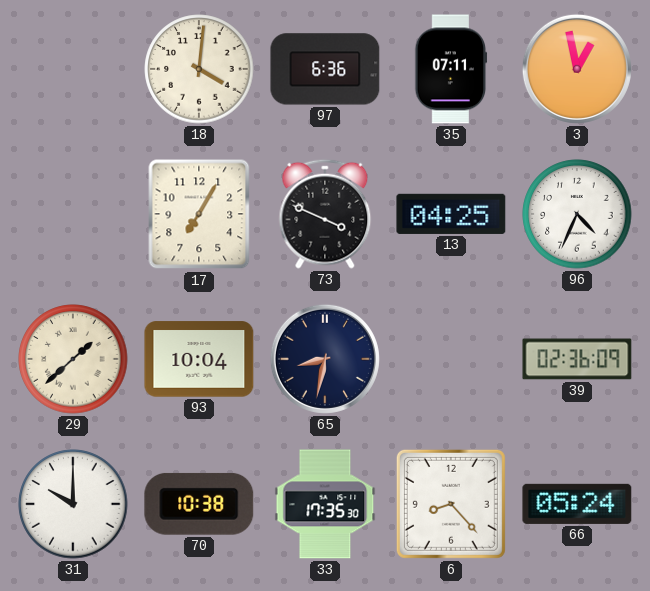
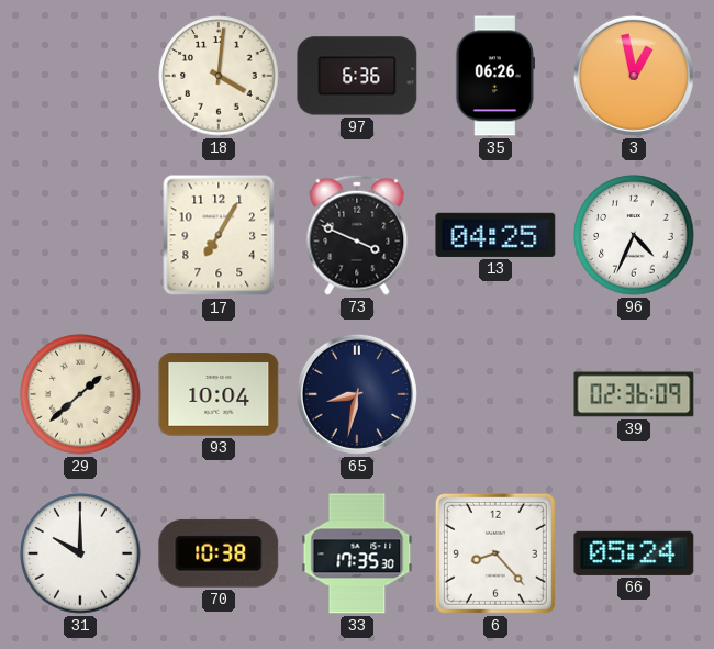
35: 07:11 -> 06:26
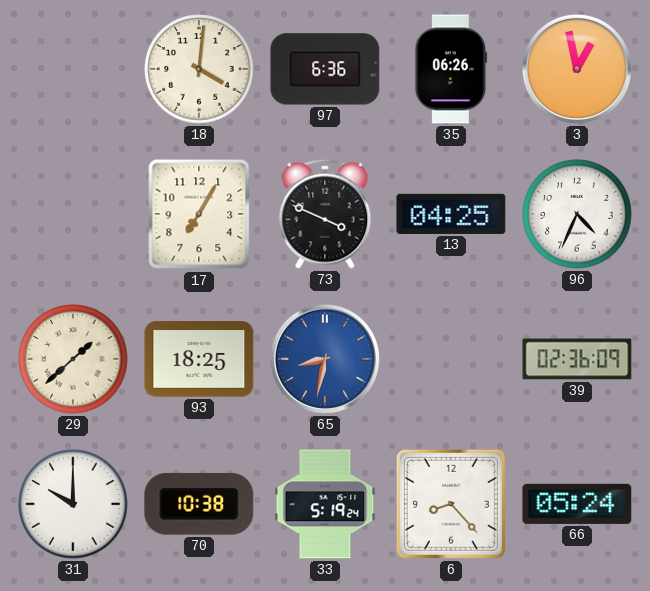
93: 10:04 -> 18:25
65 dial: navy -> blue
33: 17:35 -> 5:19
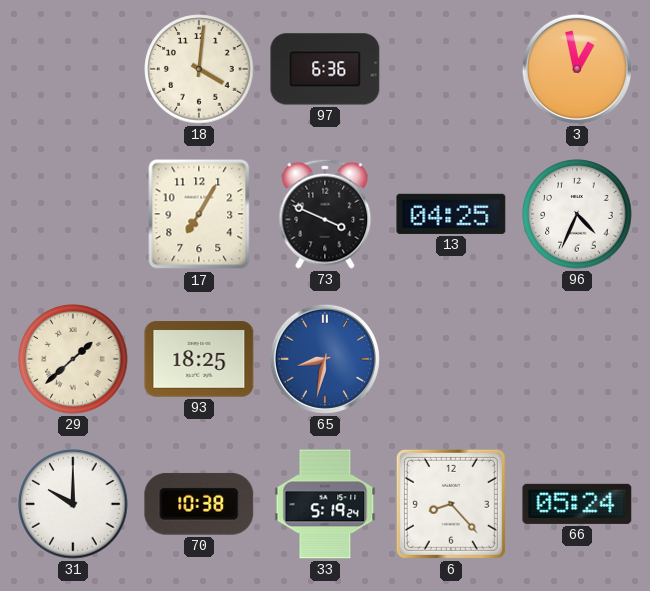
35: 06:26 -> none
39: 02:36 -> none
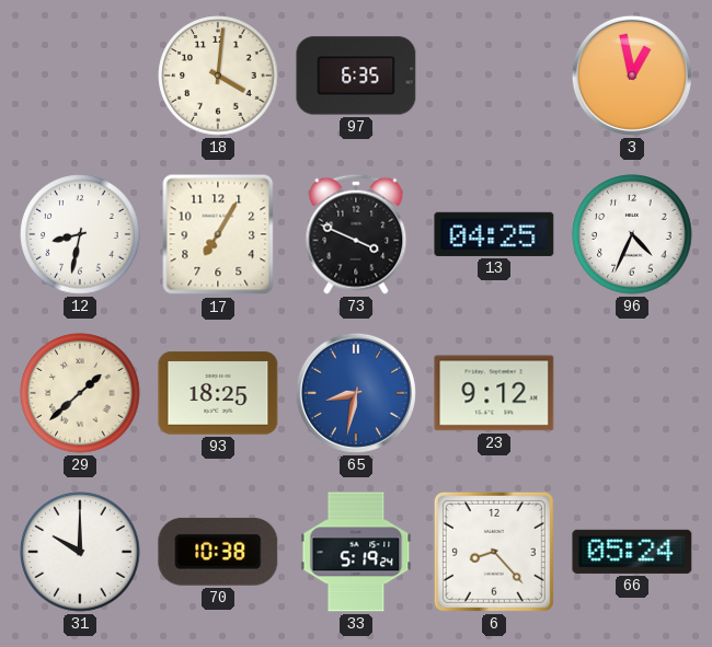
97: 6:36 -> 6:35
12: none -> 8:32
23: none -> 9:12
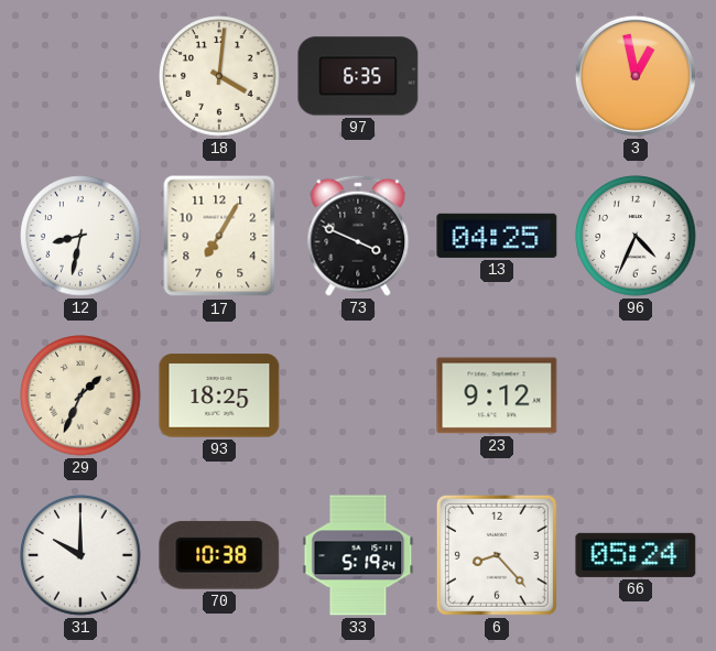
29: 1:38 -> 1:34
65: 8:32 -> none
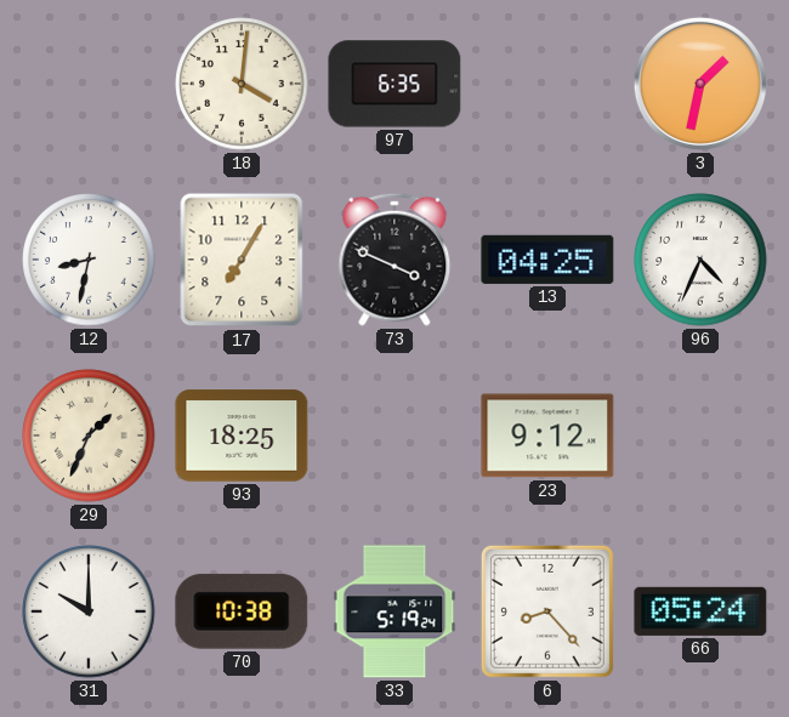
3: 12:58 -> 1:32
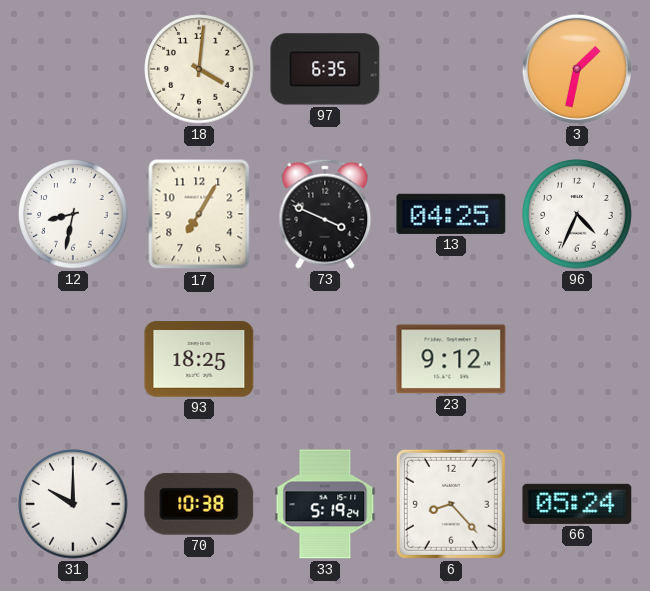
29: 1:34 -> none
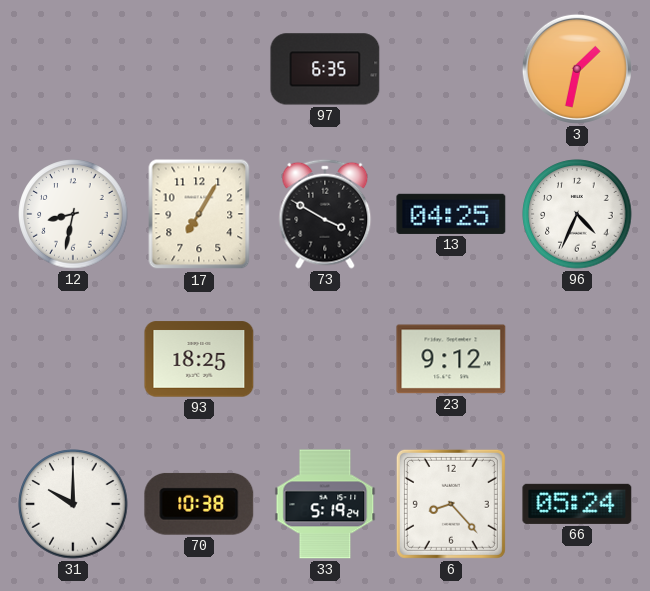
18: 4:01 -> none
73: 3:49 -> 3:50
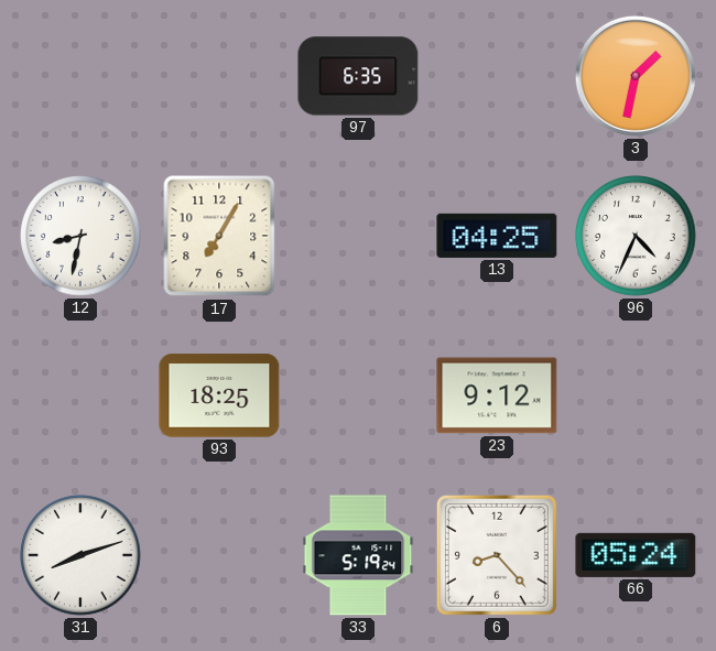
73: 3:50 -> none
31: 10:00 -> 8:12
70: 10:38 -> none
